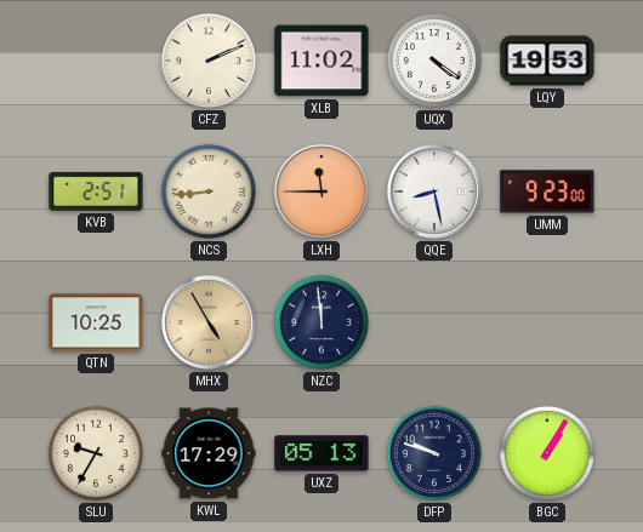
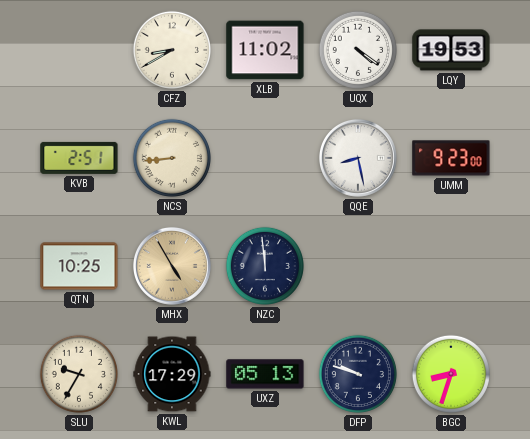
CFZ: 2:11 -> 8:40
LXH: 11:45 -> none
BGC: 1:05 -> 8:33
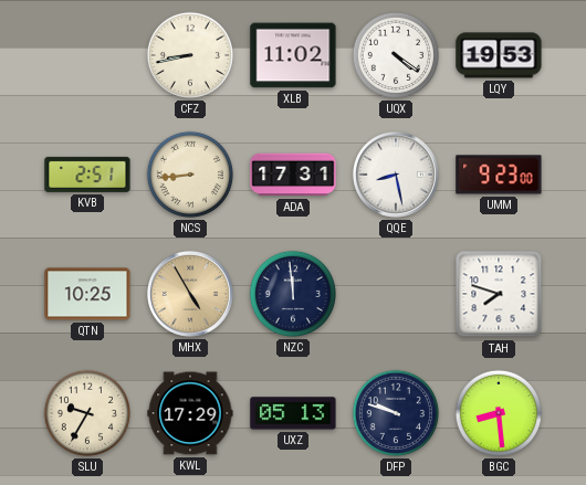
CFZ: 8:40 -> 8:43
ADA: none -> 17:31
TAH: none -> 7:48
BGC: 8:33 -> 8:29
